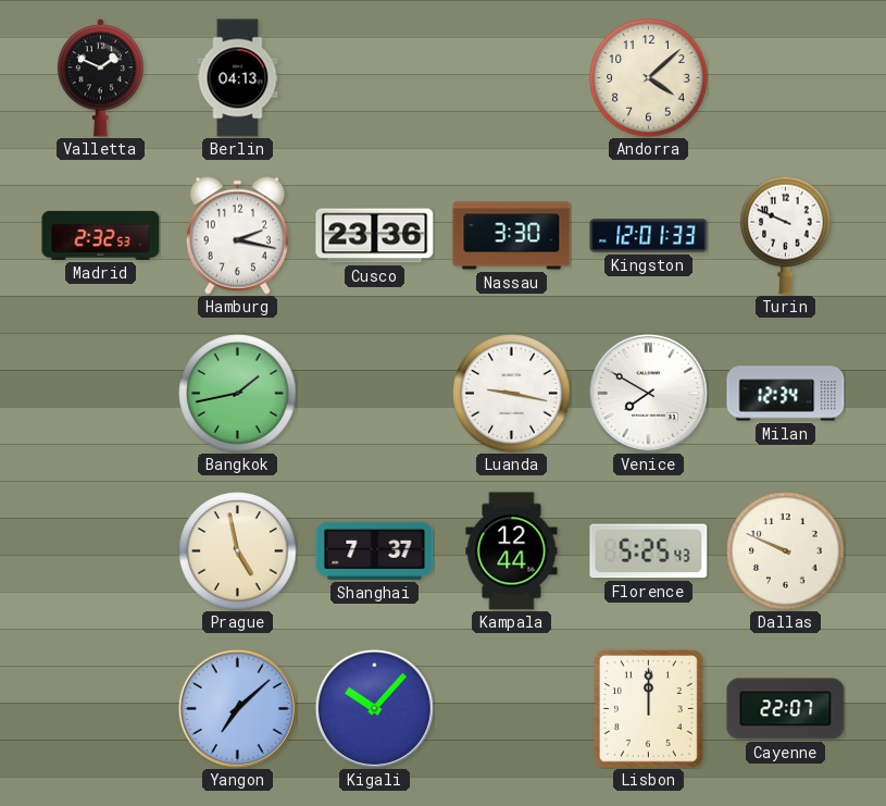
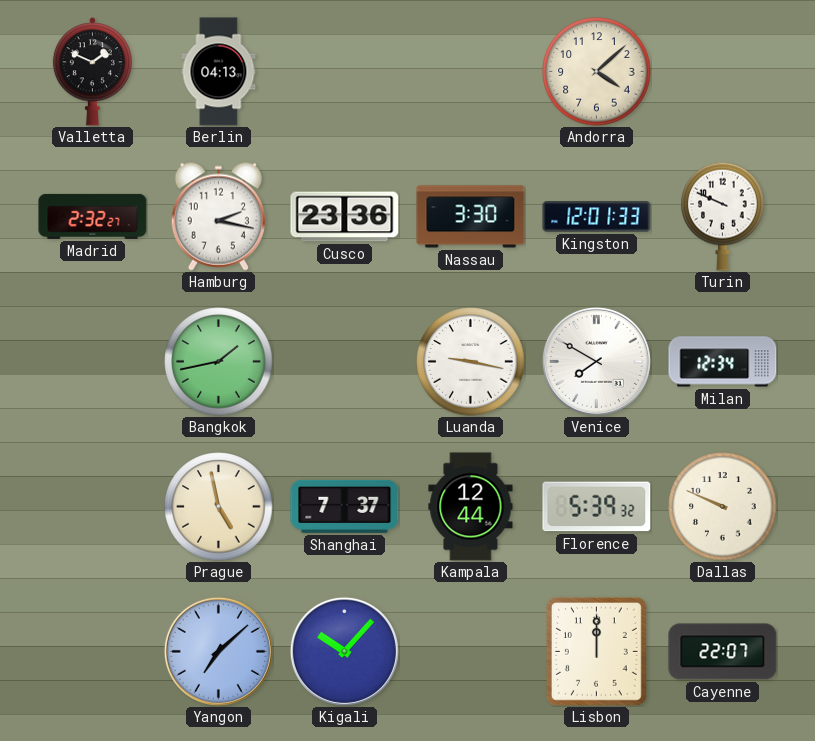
Madrid: 2:32:53 -> 2:32:27
Florence: 5:25 -> 5:39
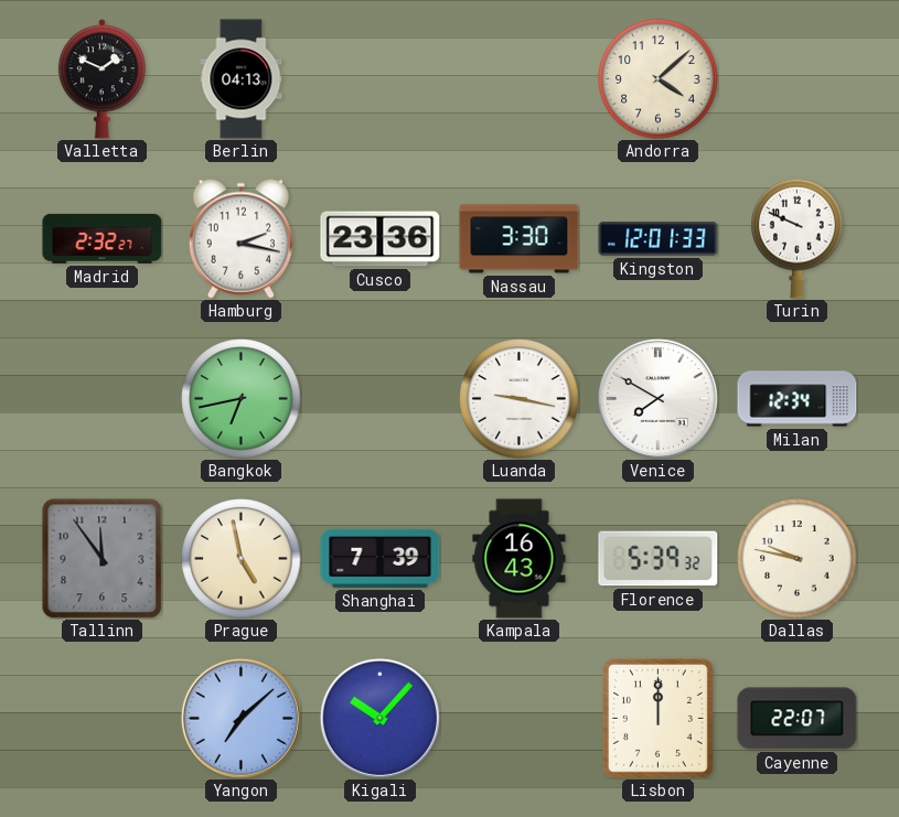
Bangkok: 1:43 -> 6:43
Tallinn: none -> 11:54
Shanghai: 7:37 -> 7:39
Kampala: 12:44 -> 16:43
Dallas: 9:49 -> 9:47
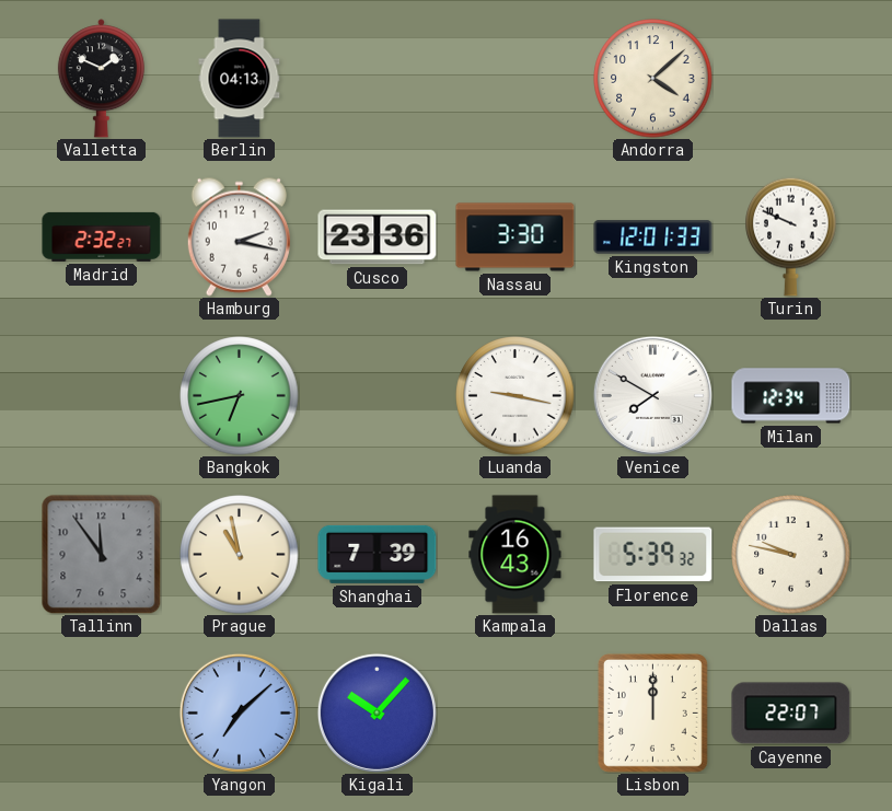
Prague: 4:58 -> 10:58
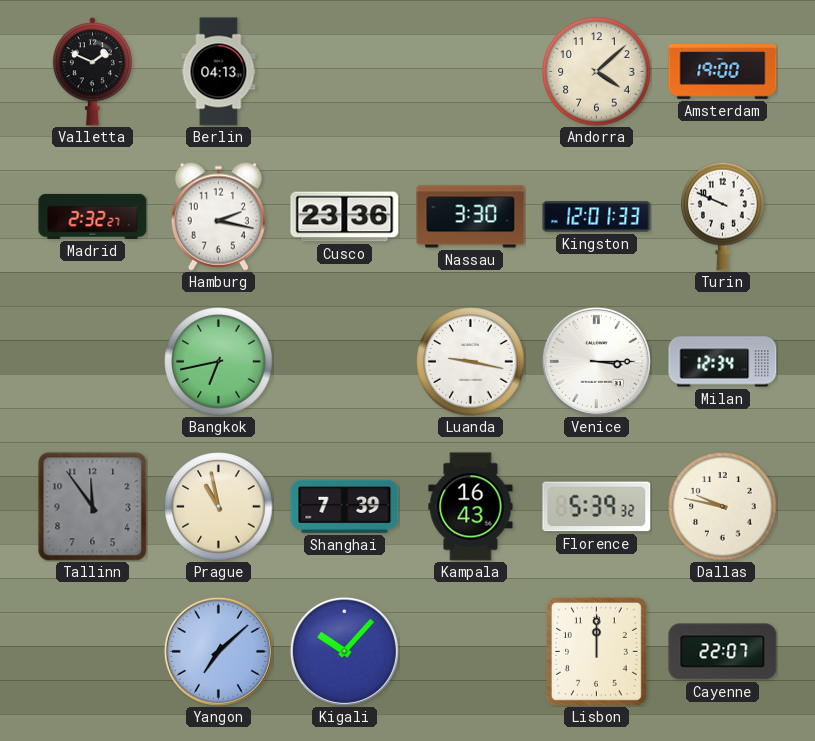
Amsterdam: none -> 19:00
Venice: 7:50 -> 3:15
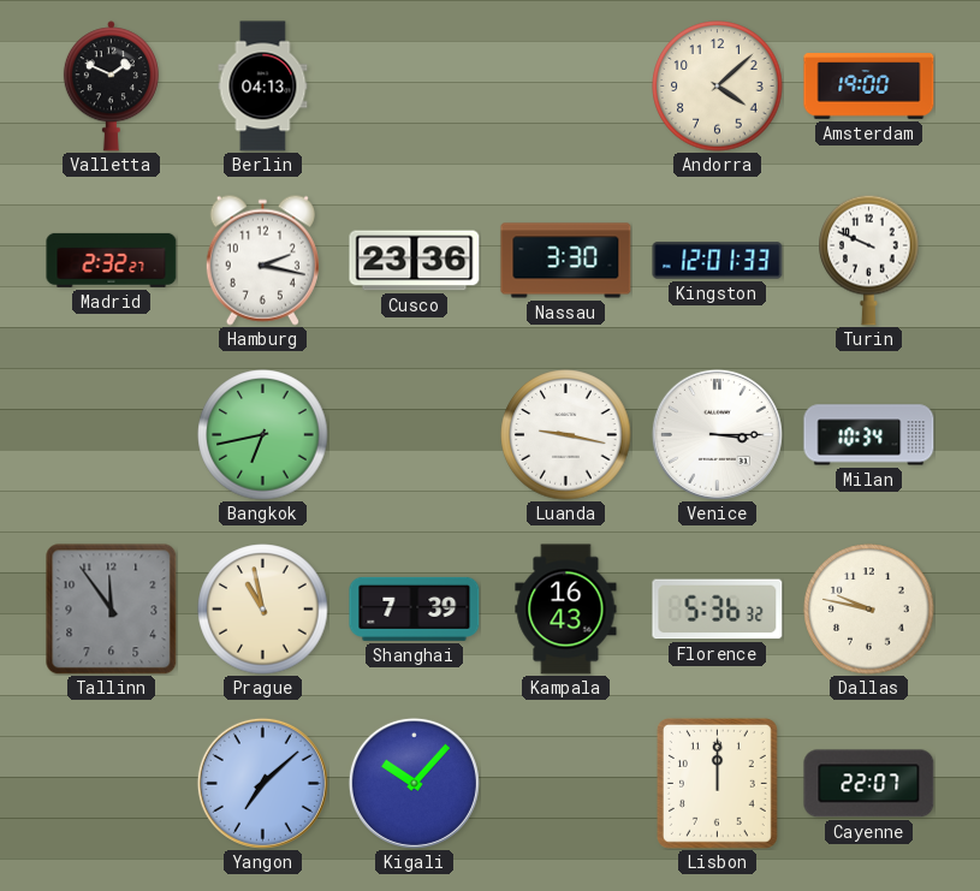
Milan: 12:34 -> 10:34
Florence: 5:39 -> 5:36
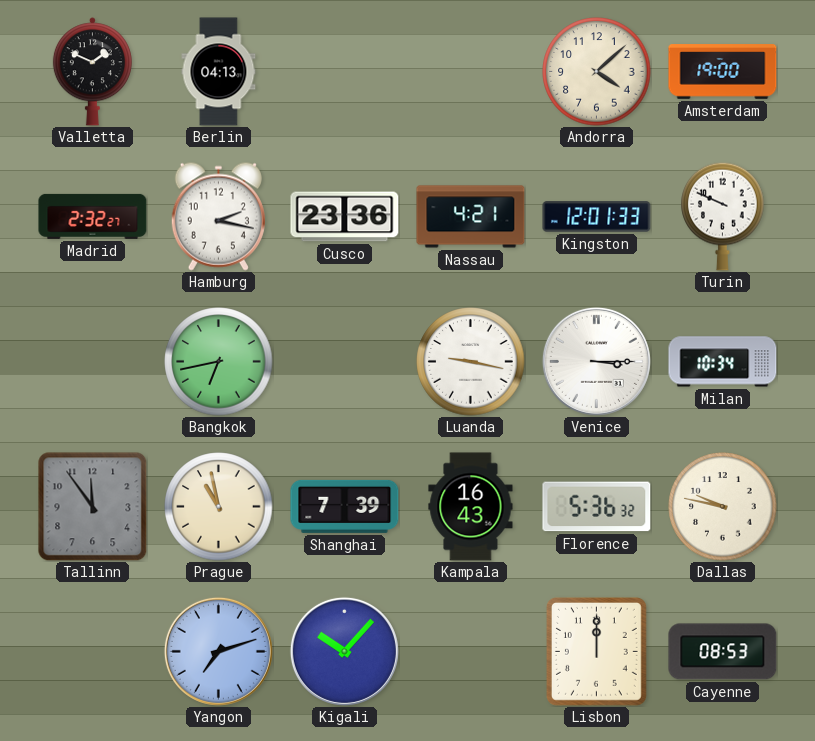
Nassau: 3:30 -> 4:21
Yangon: 7:08 -> 7:12
Cayenne: 22:07 -> 08:53
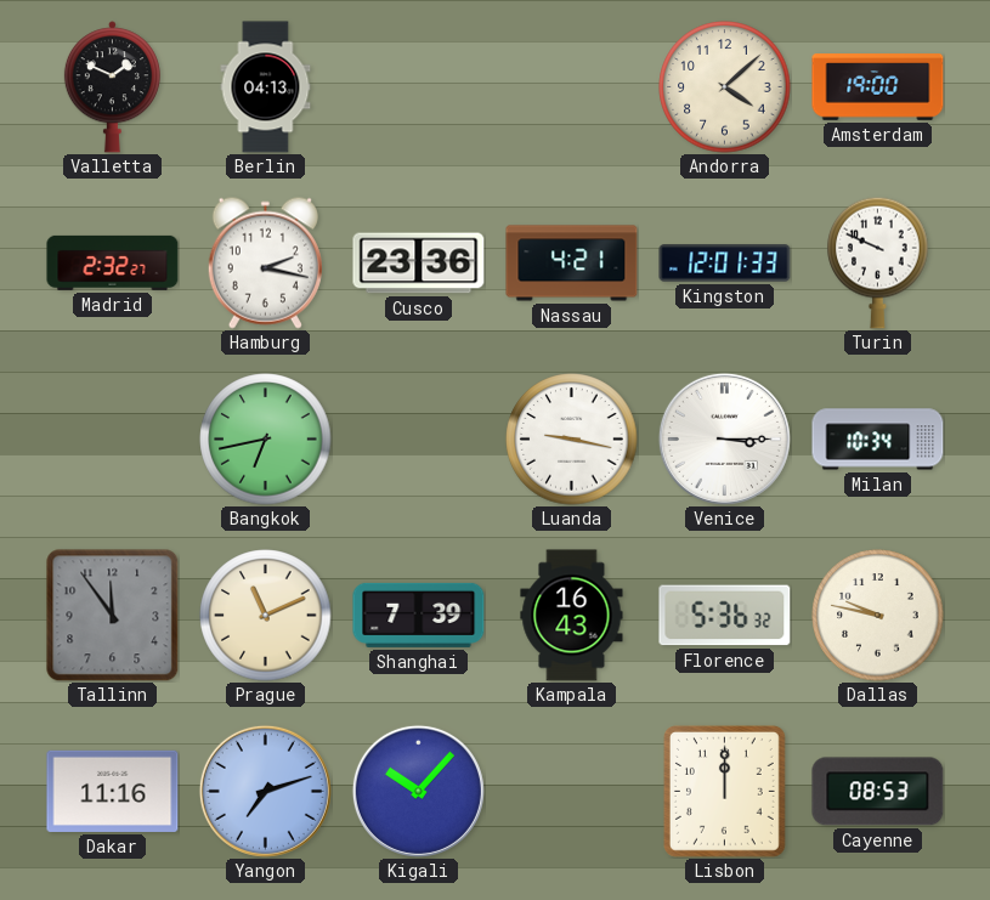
Prague: 10:58 -> 11:11
Dakar: none -> 11:16
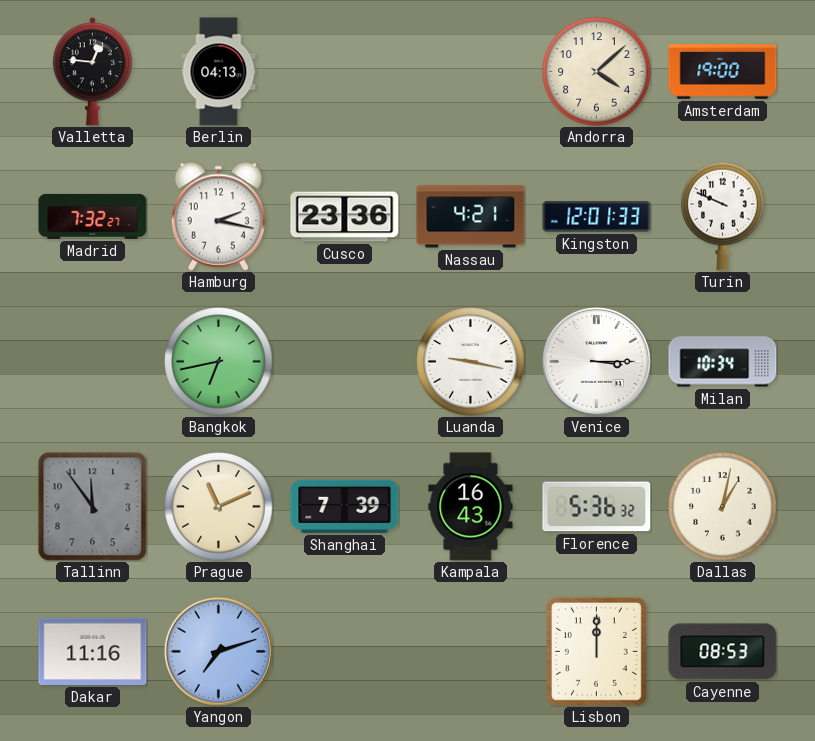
Valletta: 1:49 -> 12:46
Madrid: 2:32 -> 7:32
Dallas: 9:47 -> 1:02
Kigali: 10:07 -> none
